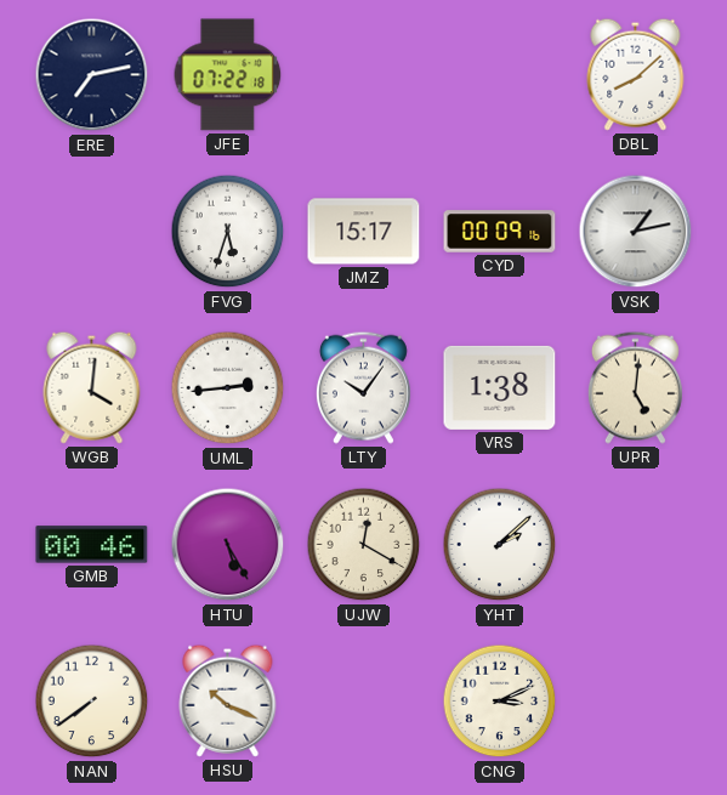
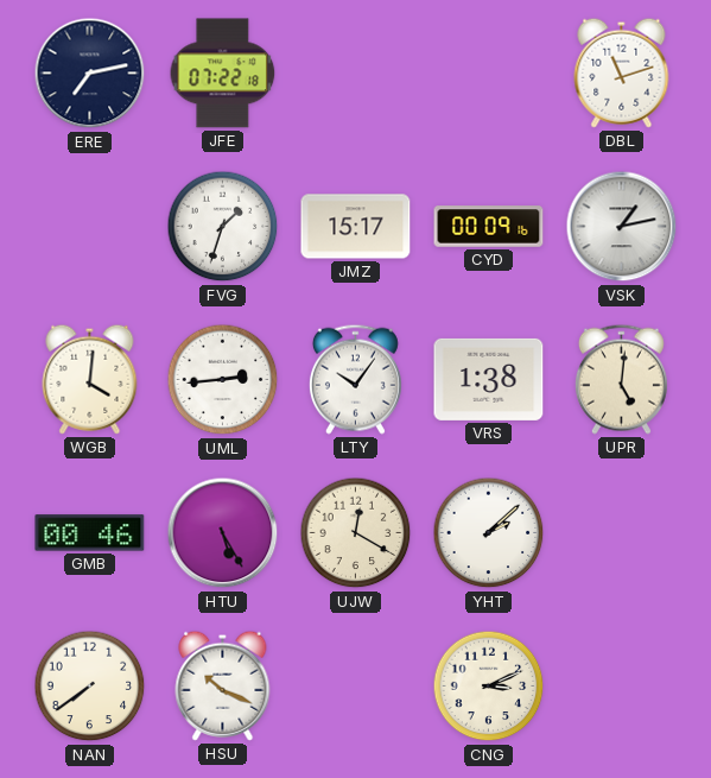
DBL: 8:08 -> 11:12
FVG: 5:33 -> 1:33
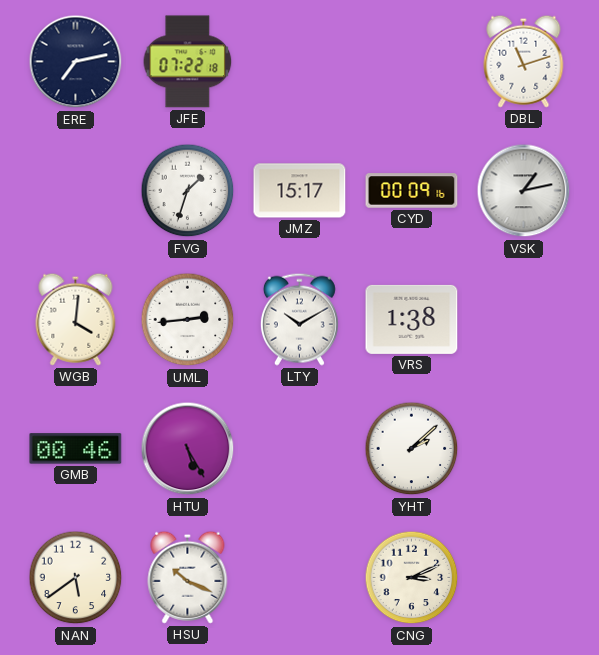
LTY: 10:06 -> 10:10
UPR: 5:01 -> none
UJW: 12:20 -> none
NAN: 7:39 -> 5:39
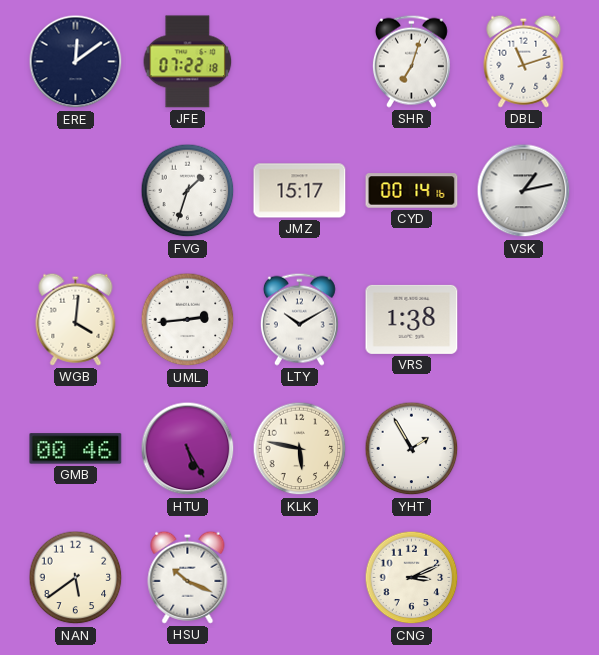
ERE: 7:13 -> 12:09
SHR: none -> 7:03
CYD: 00:09 -> 00:14
KLK: none -> 5:47
YHT: 2:08 -> 1:55
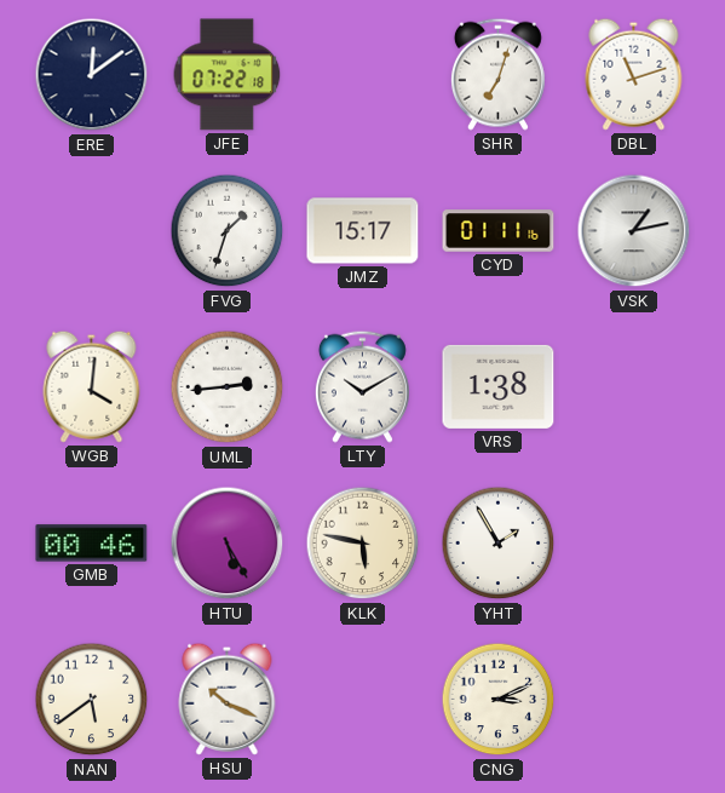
CYD: 00:14 -> 01:11
